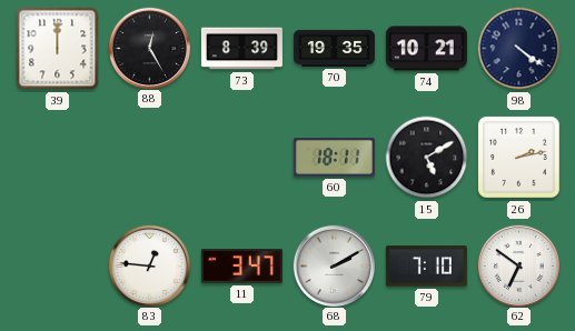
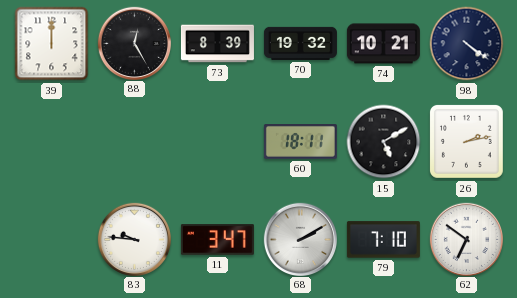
70: 19:35 -> 19:32
83: 12:46 -> 9:46
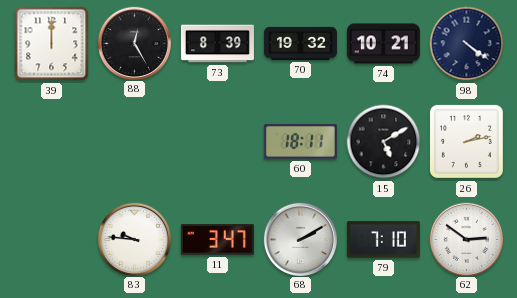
62: 6:51 -> 2:51
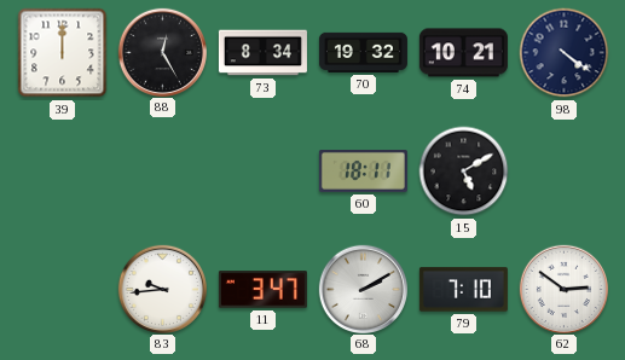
73: 8:39 -> 8:34
26: 2:13 -> none
83: 9:46 -> 9:44
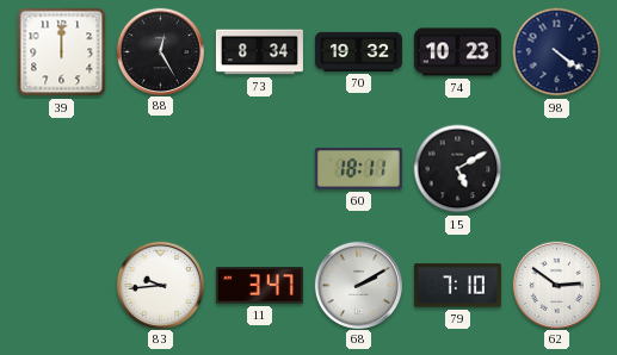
74: 10:21 -> 10:23
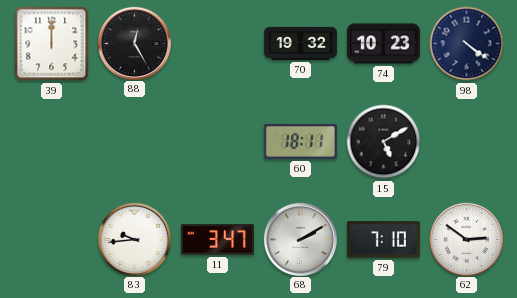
73: 8:34 -> none
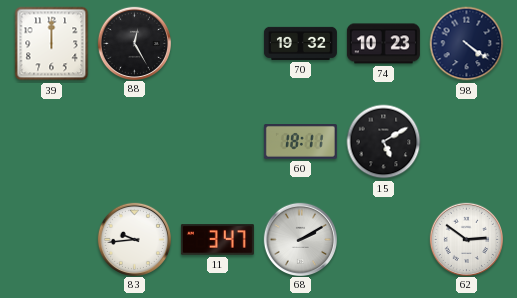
79: 7:10 -> none
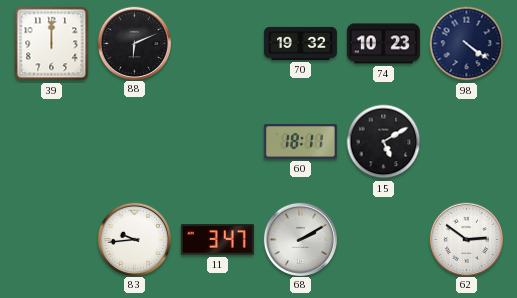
88: 12:25 -> 6:11
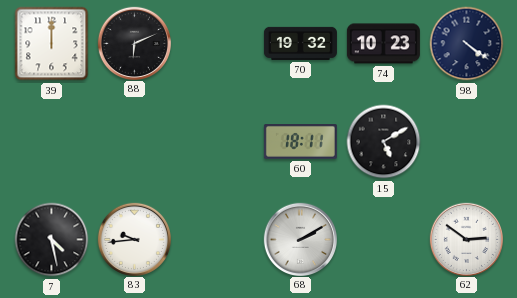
7: none -> 4:28
11: 3:47 -> none
